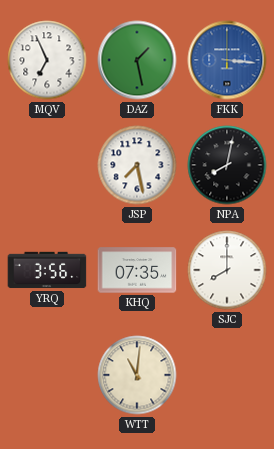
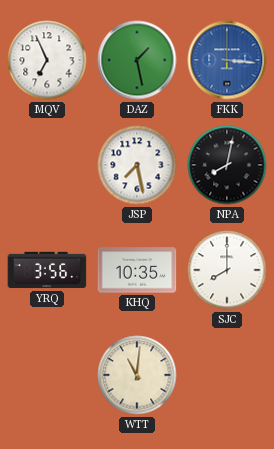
KHQ: 07:35 -> 10:35
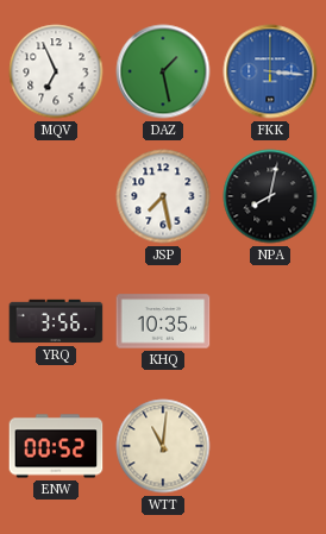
SJC: 8:00 -> none
ENW: none -> 00:52
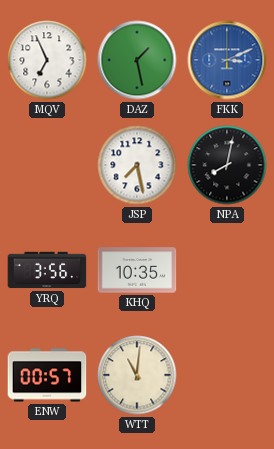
FKK: 3:16 -> 3:11
ENW: 00:52 -> 00:57
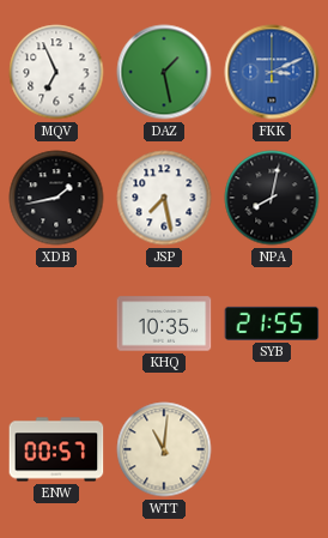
XDB: none -> 1:43
YRQ: 3:56 -> none
SYB: none -> 21:55
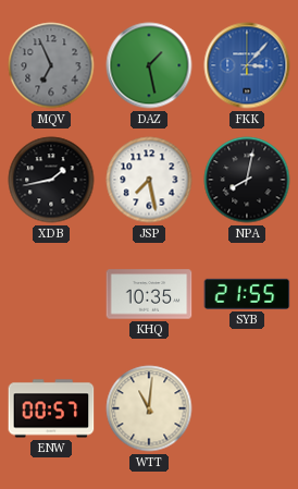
MQV dial: white -> grey
FKK: 3:11 -> 3:07
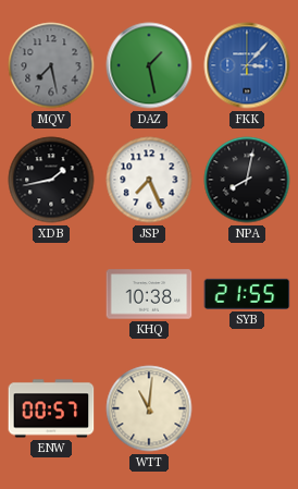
MQV: 6:56 -> 7:28
JSP: 7:28 -> 7:26
KHQ: 10:35 -> 10:38
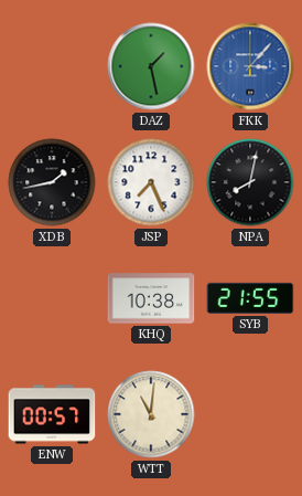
MQV: 7:28 -> none
